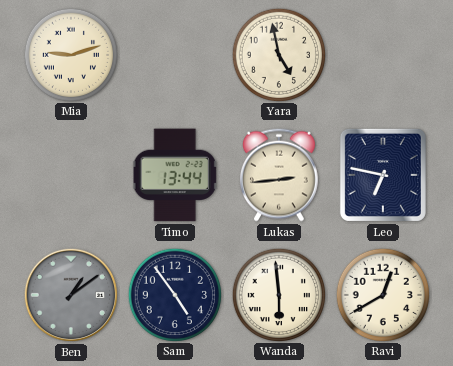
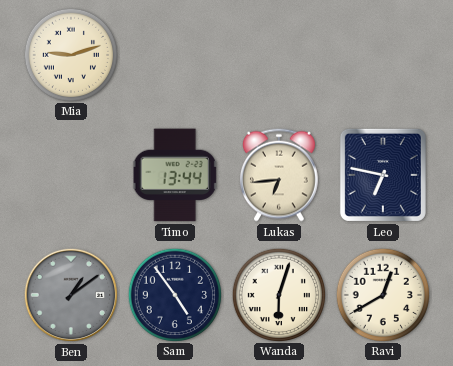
Yara: 4:58 -> none
Lukas: 2:44 -> 6:44
Wanda: 5:59 -> 6:03
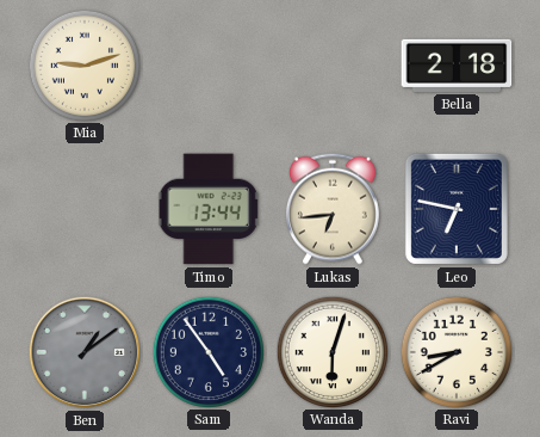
Bella: none -> 2:18
Ravi: 12:40 -> 8:40
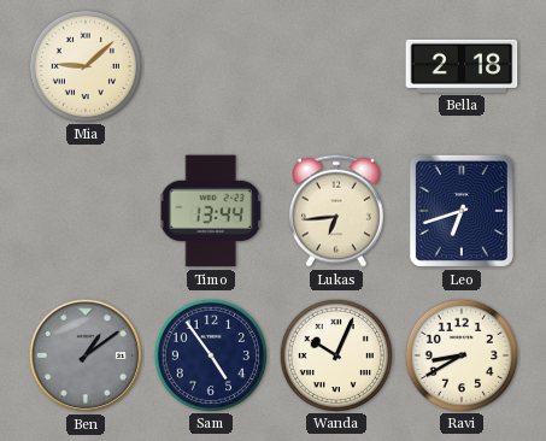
Mia: 9:12 -> 9:08
Leo: 6:47 -> 6:42
Wanda: 6:03 -> 10:04
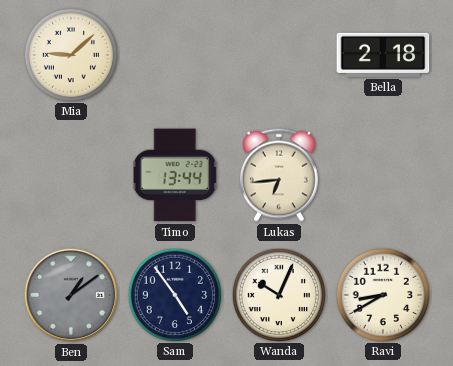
Leo: 6:42 -> none
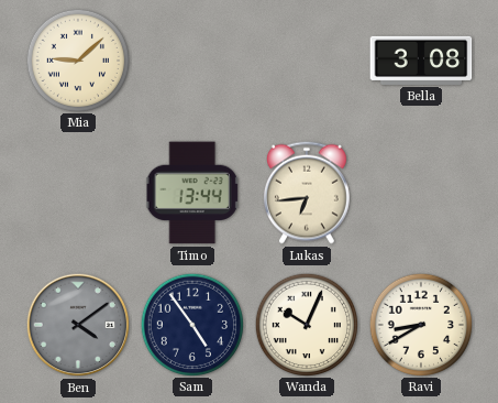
Bella: 2:18 -> 3:08
Ben: 1:09 -> 4:09
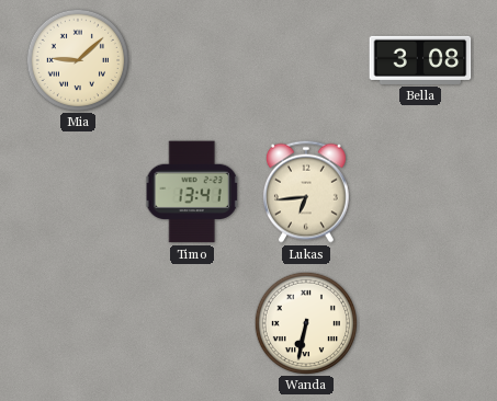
Timo: 13:44 -> 13:41
Ben: 4:09 -> none
Sam: 4:54 -> none
Wanda: 10:04 -> 6:32
Ravi: 8:40 -> none
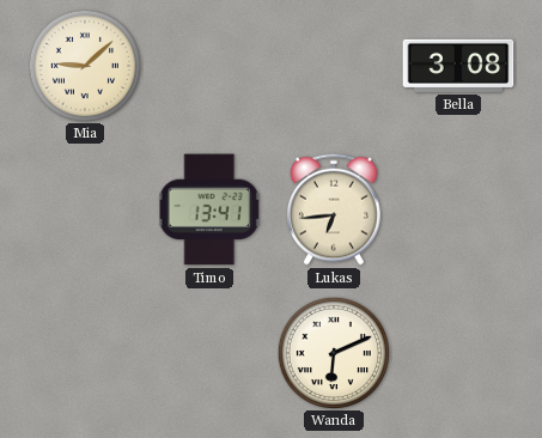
Wanda: 6:32 -> 6:11
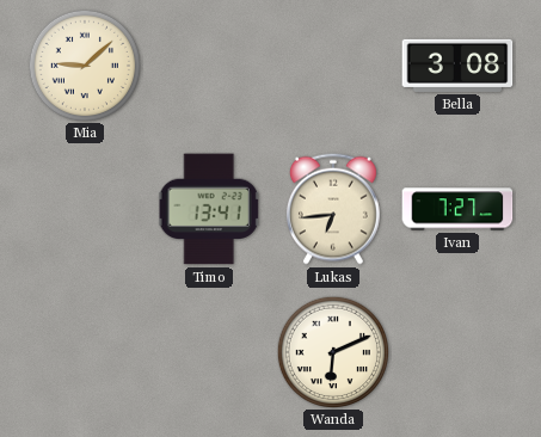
Ivan: none -> 7:27
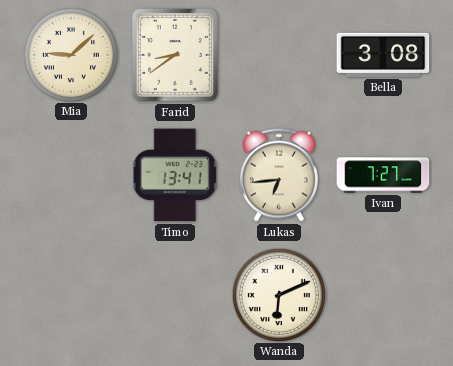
Farid: none -> 8:39
